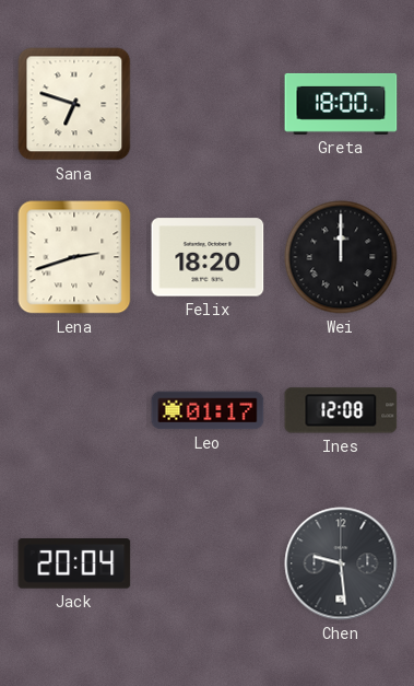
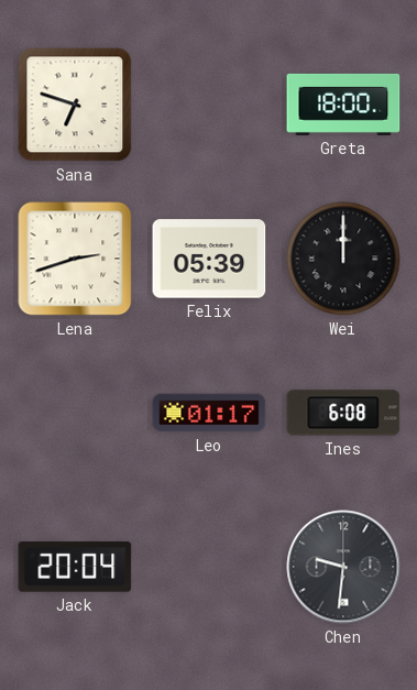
Felix: 18:20 -> 05:39
Ines: 12:08 -> 6:08
Chen: 9:29 -> 9:31
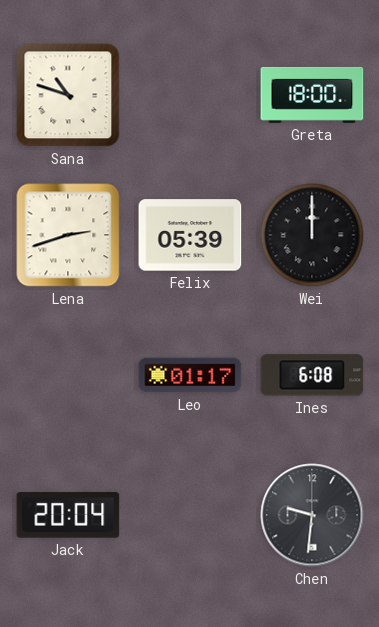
Sana: 6:48 -> 10:48
